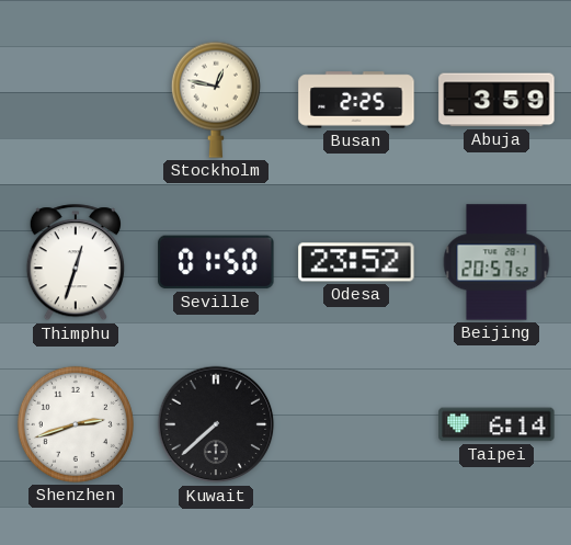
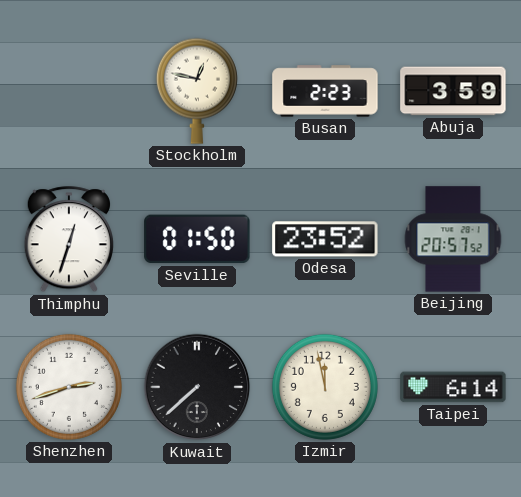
Busan: 2:25 -> 2:23
Izmir: none -> 11:58
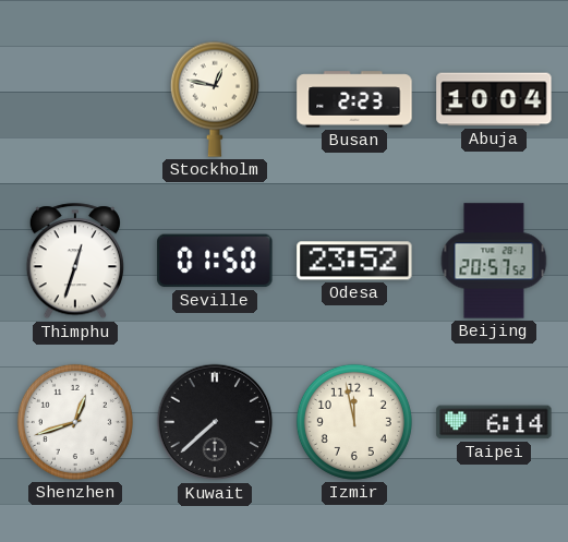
Abuja: 3:59 -> 10:04
Shenzhen: 2:42 -> 12:42
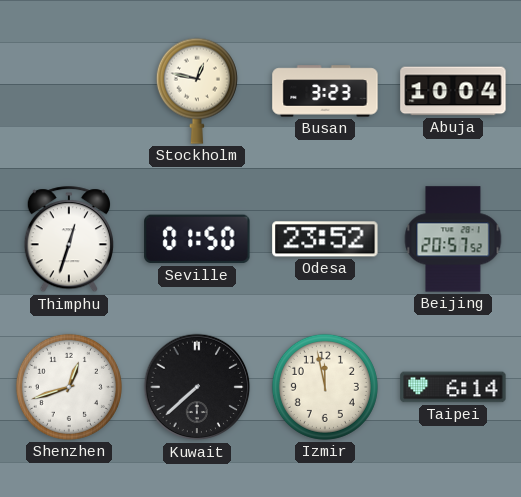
Busan: 2:23 -> 3:23
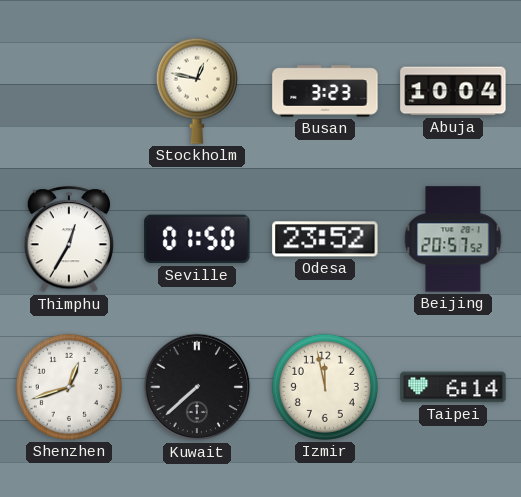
Thimphu: 12:33 -> 12:35
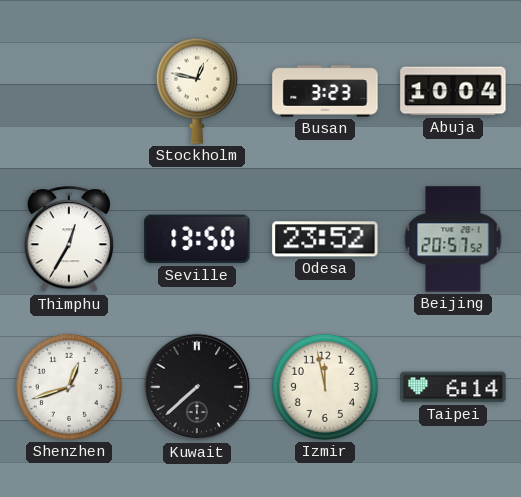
Seville: 01:50 -> 13:50
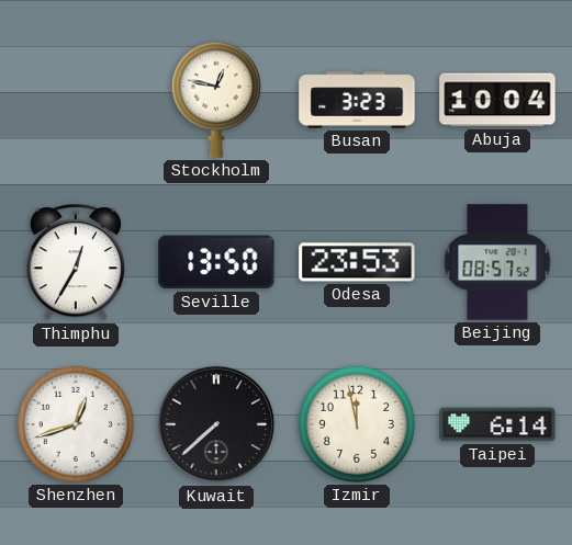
Odesa: 23:52 -> 23:53
Beijing: 20:57 -> 08:57
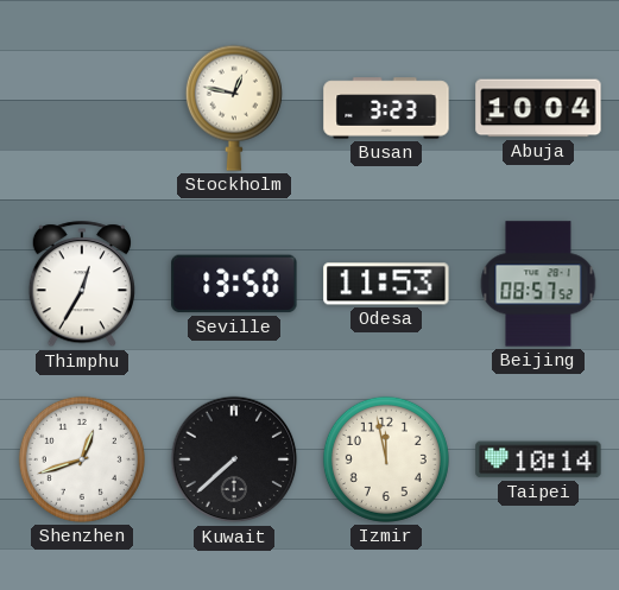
Odesa: 23:53 -> 11:53
Taipei: 6:14 -> 10:14
